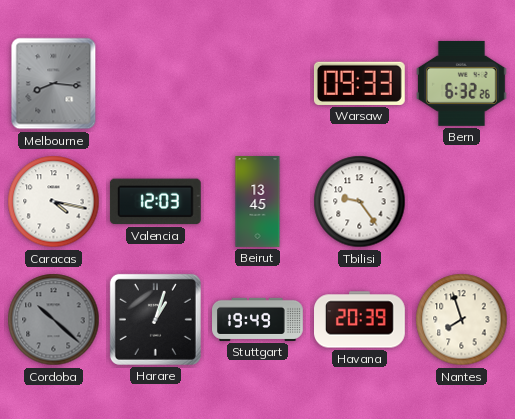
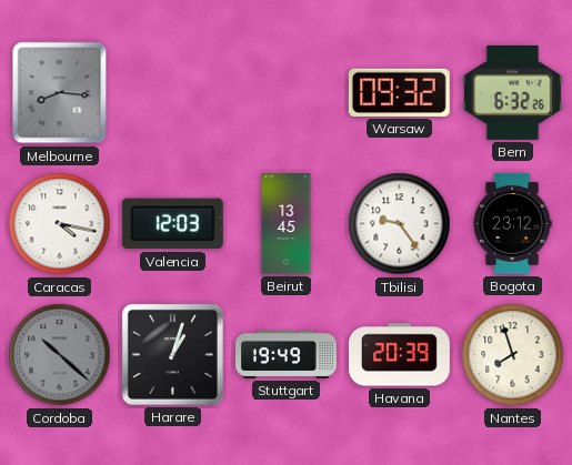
Warsaw: 09:33 -> 09:32
Bogota: none -> 23:12
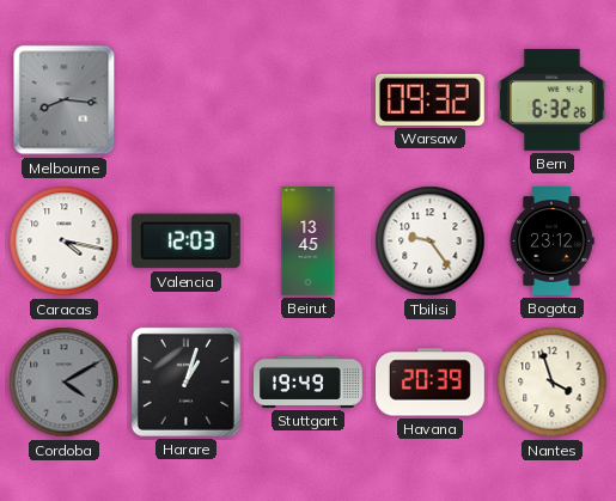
Cordoba: 10:22 -> 4:10
Nantes: 7:57 -> 3:57
